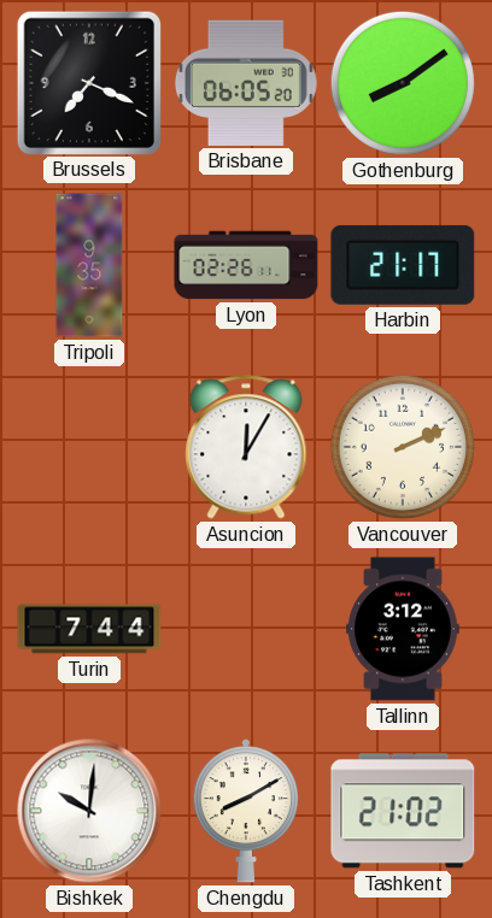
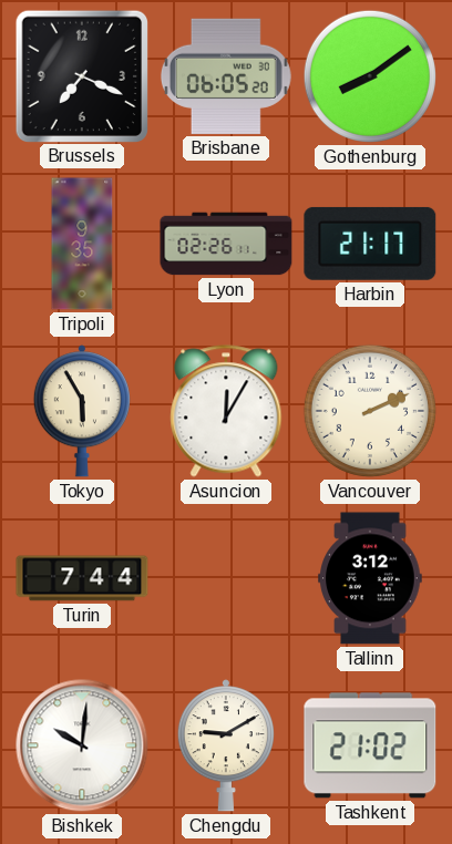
Tokyo: none -> 5:55
Chengdu: 8:10 -> 9:10
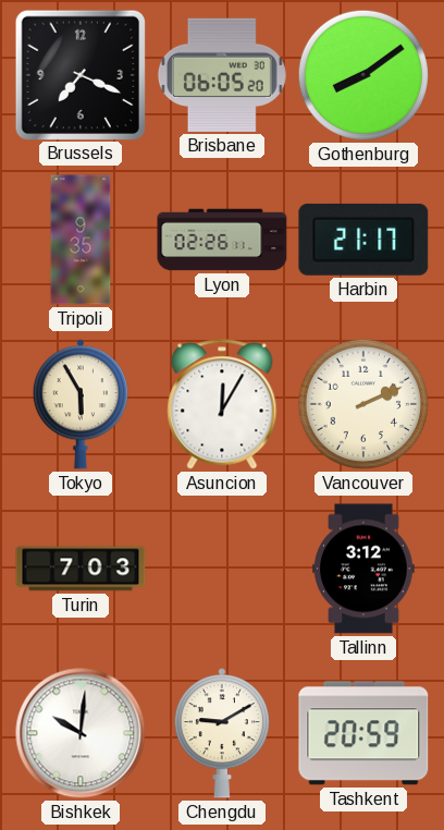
Turin: 7:44 -> 7:03
Tashkent: 21:02 -> 20:59
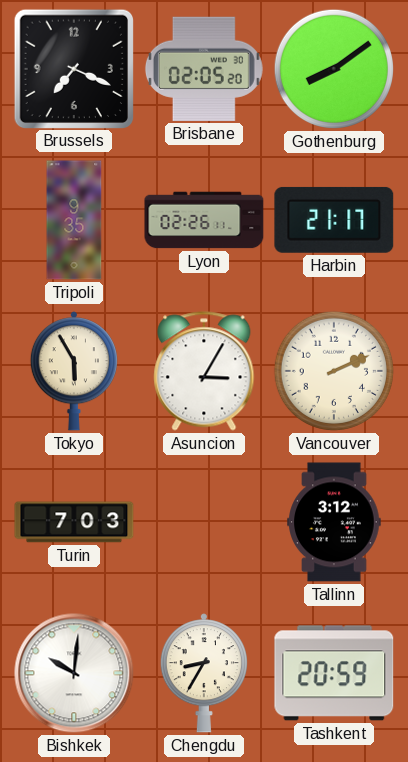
Brisbane: 06:05 -> 02:05
Asuncion: 12:05 -> 3:05
Chengdu: 9:10 -> 8:35
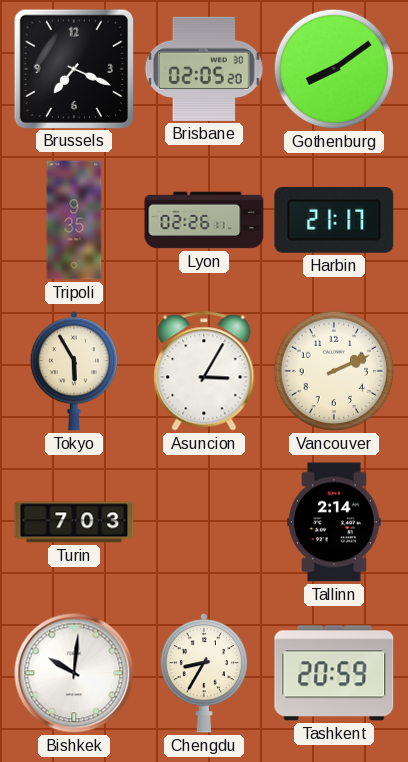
Tallinn: 3:12 -> 2:14
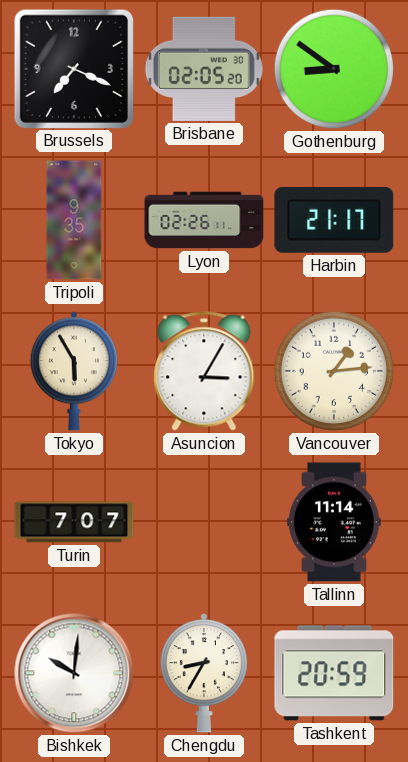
Gothenburg: 8:09 -> 8:51
Vancouver: 2:11 -> 1:14
Turin: 7:03 -> 7:07
Tallinn: 2:14 -> 11:14
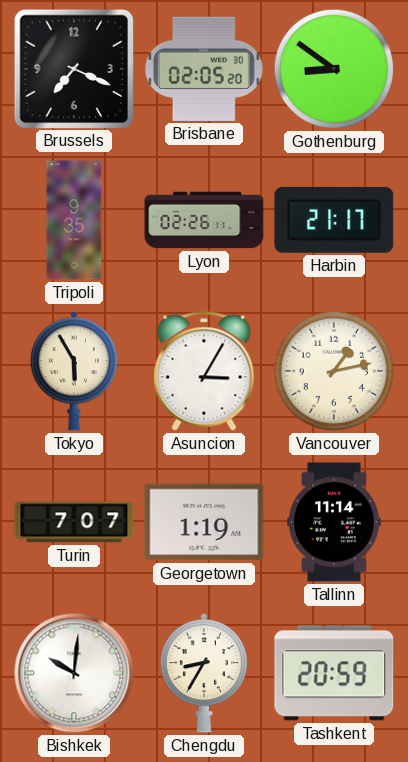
Vancouver: 1:14 -> 1:13
Georgetown: none -> 1:19
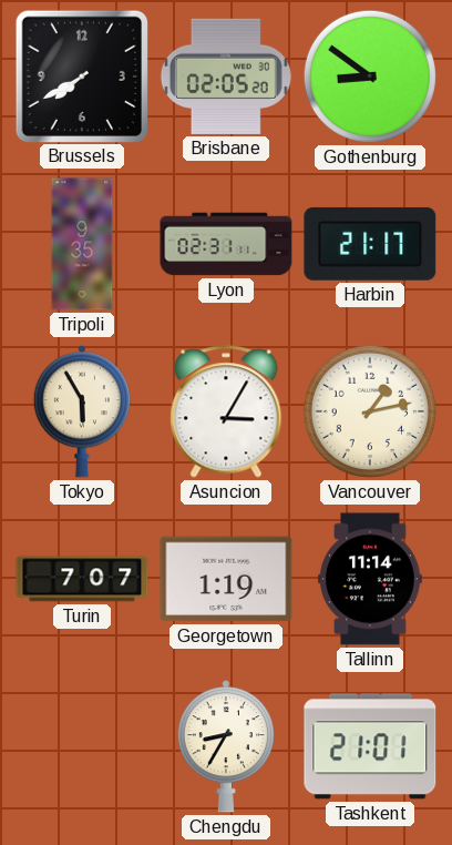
Brussels: 7:19 -> 7:40
Lyon: 02:26 -> 02:31
Bishkek: 10:01 -> none
Tashkent: 20:59 -> 21:01
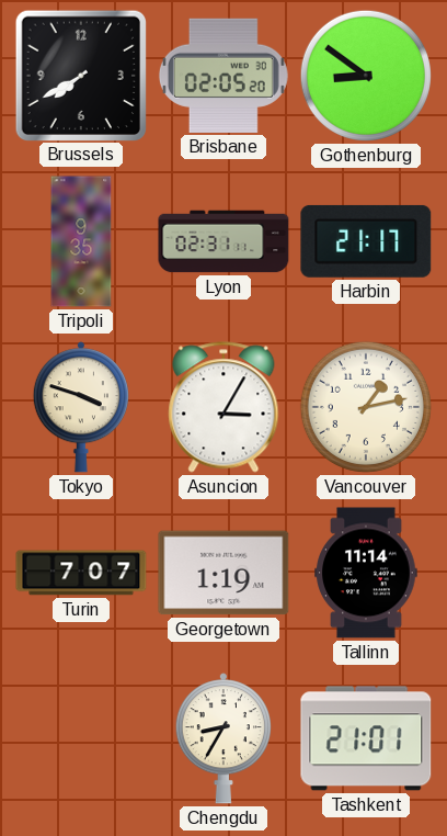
Tokyo: 5:55 -> 3:48
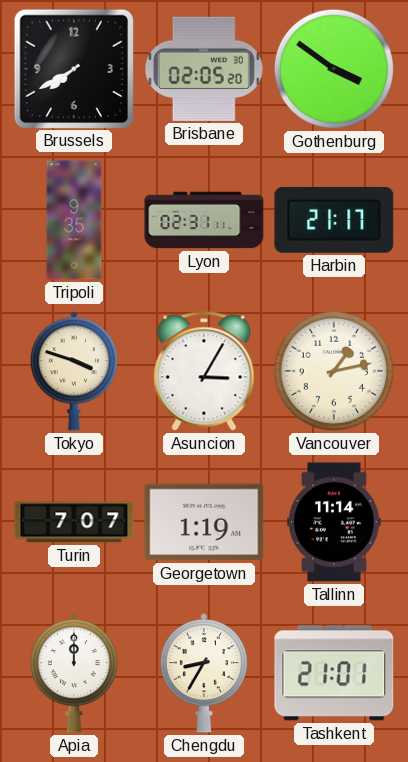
Gothenburg: 8:51 -> 3:51
Apia: none -> 12:00
